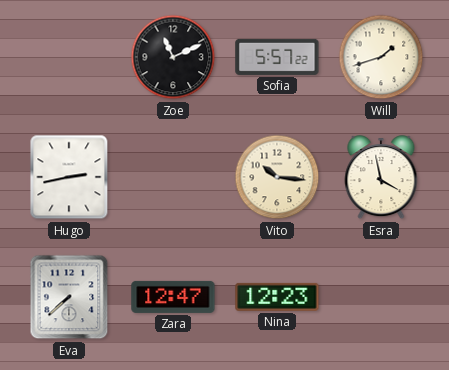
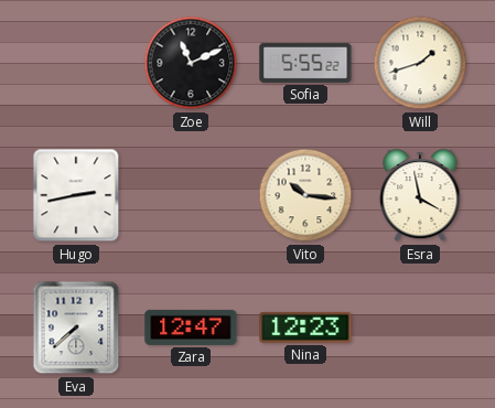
Sofia: 5:57 -> 5:55
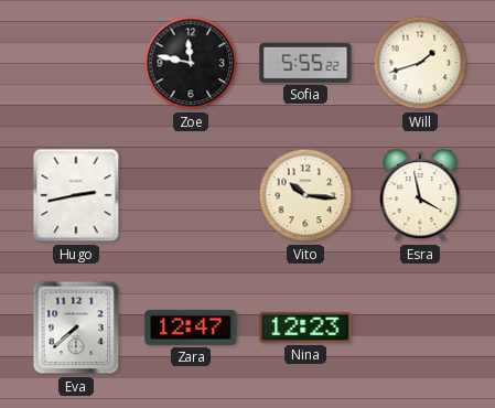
Zoe: 11:11 -> 11:47
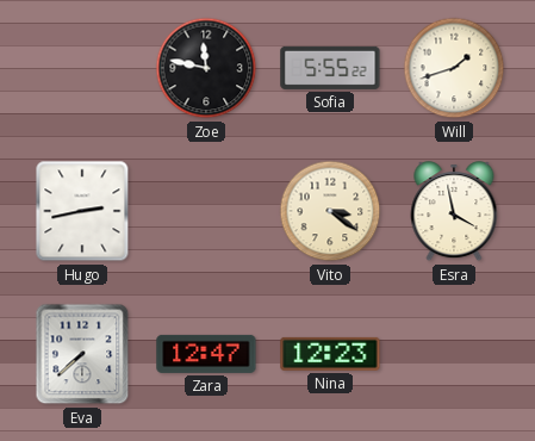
Vito: 10:16 -> 3:21
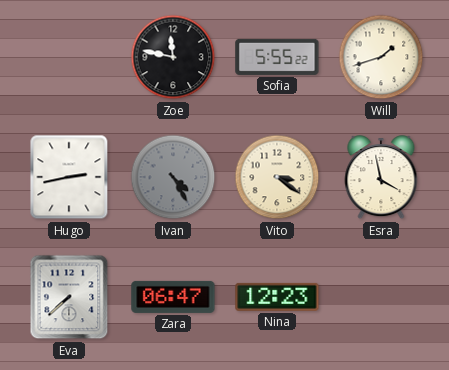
Ivan: none -> 4:25
Zara: 12:47 -> 06:47
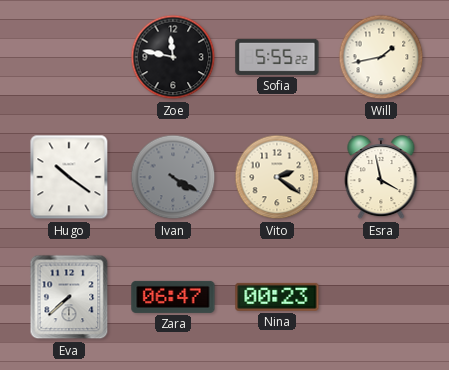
Will: 1:42 -> 1:43
Hugo: 2:43 -> 10:21
Ivan: 4:25 -> 4:20
Vito: 3:21 -> 2:21
Nina: 12:23 -> 00:23
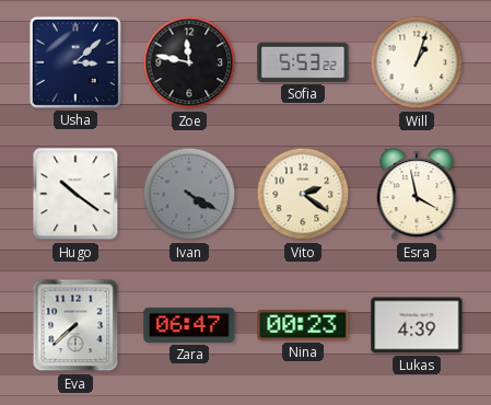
Usha: none -> 3:08
Sofia: 5:55 -> 5:53
Will: 1:43 -> 1:03
Lukas: none -> 4:39
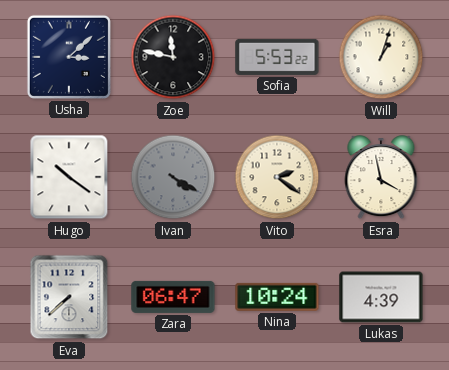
Nina: 00:23 -> 10:24
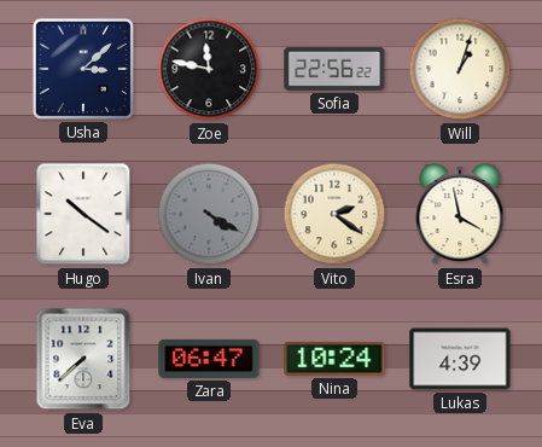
Sofia: 5:53 -> 22:56
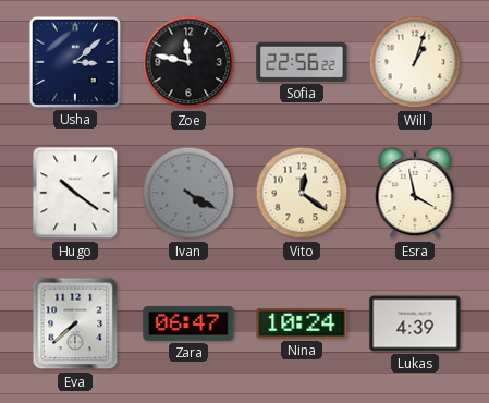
Vito: 2:21 -> 12:21
